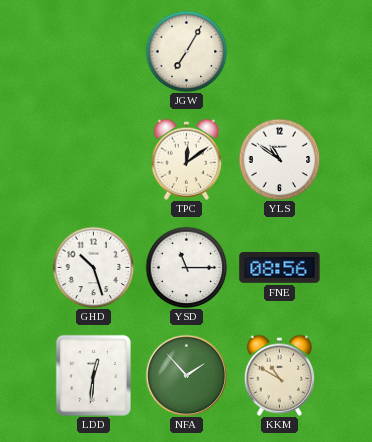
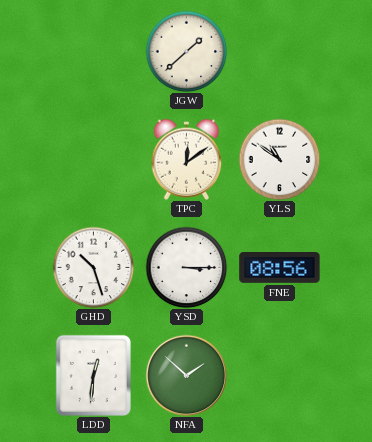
JGW: 7:05 -> 1:38
YSD: 11:15 -> 3:15
NFA: 1:53 -> 1:52
KKM: 10:50 -> none
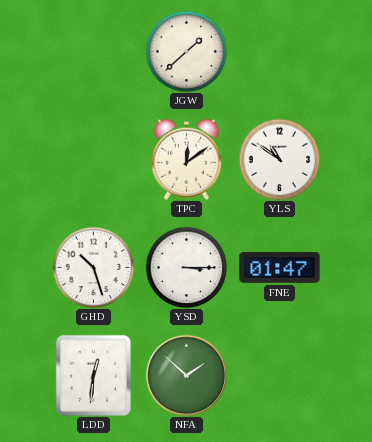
FNE: 08:56 -> 01:47
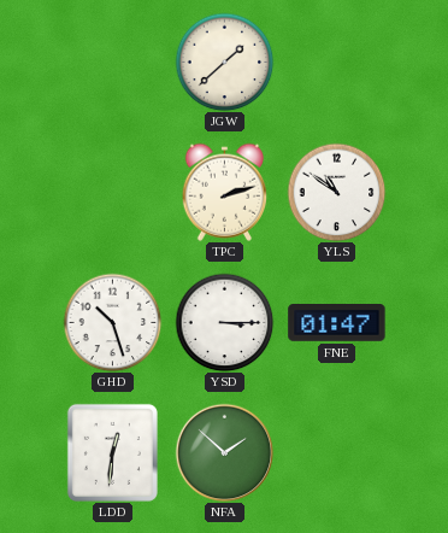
TPC: 12:09 -> 2:12
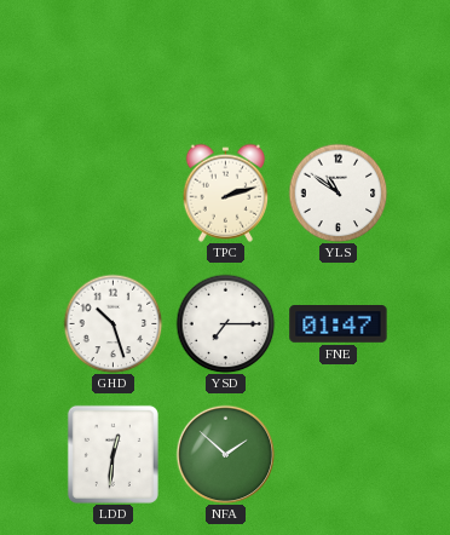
JGW: 1:38 -> none
YSD: 3:15 -> 7:15
